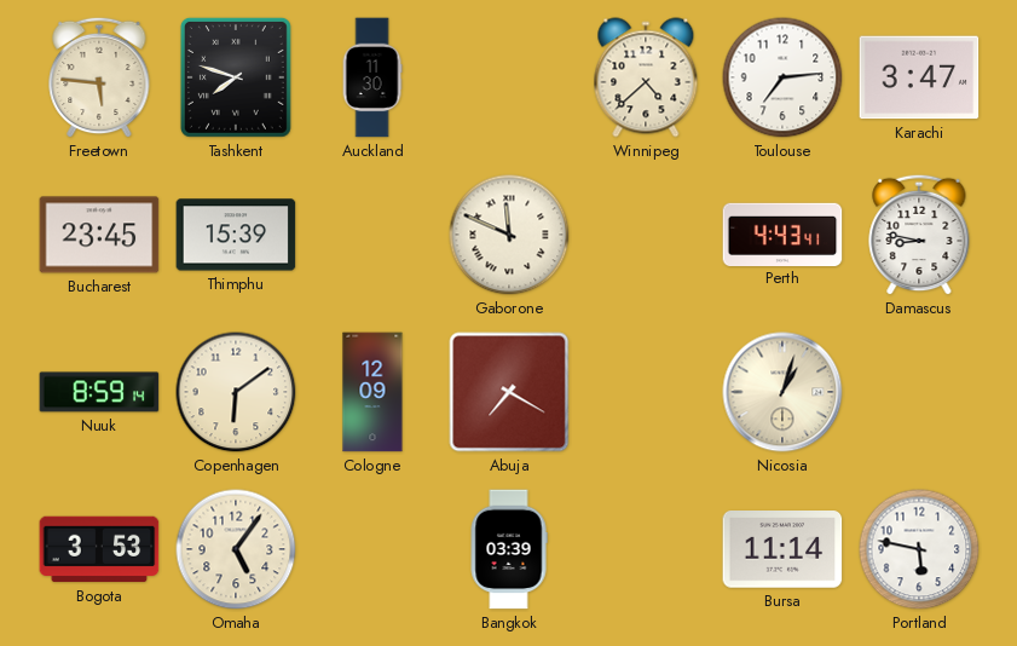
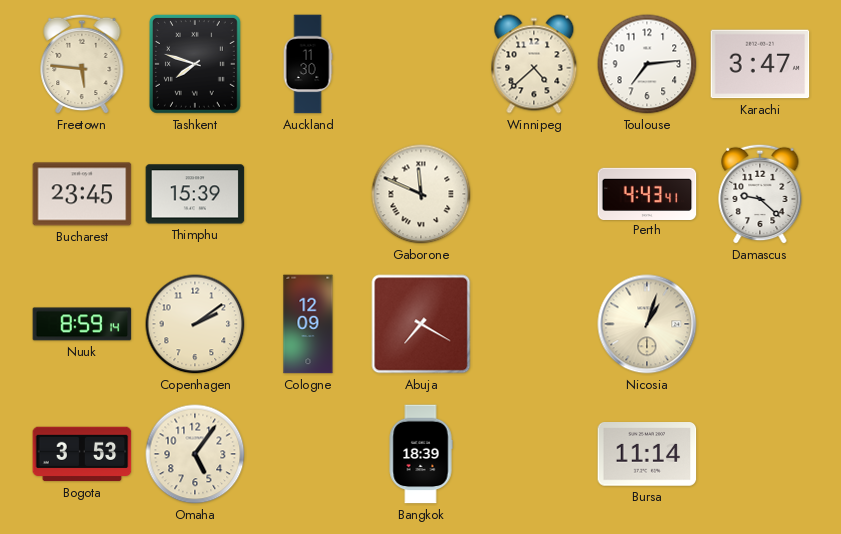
Damascus: 8:47 -> 9:22
Copenhagen: 6:09 -> 2:09
Bangkok: 03:39 -> 18:39
Portland: 5:47 -> none
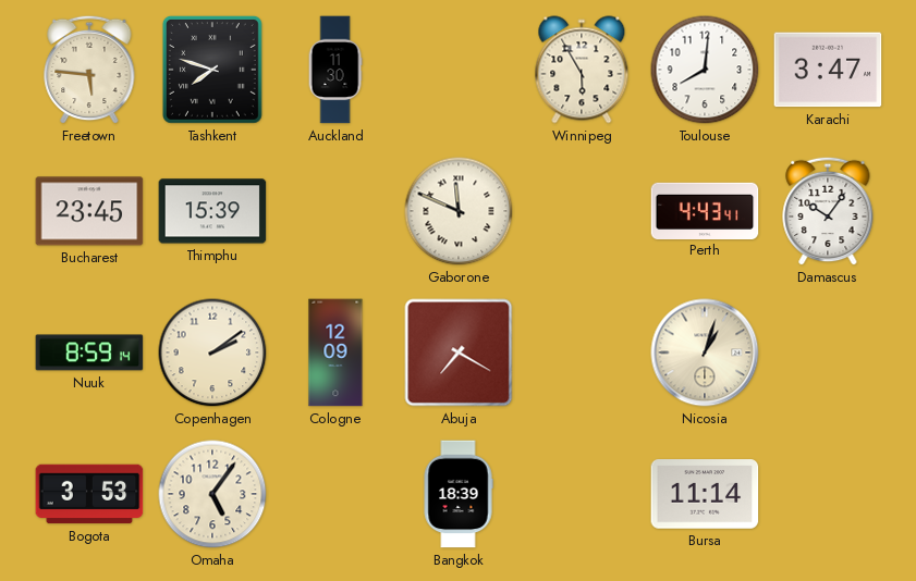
Winnipeg: 4:38 -> 5:55
Toulouse: 7:14 -> 8:01
Damascus: 9:22 -> 10:06
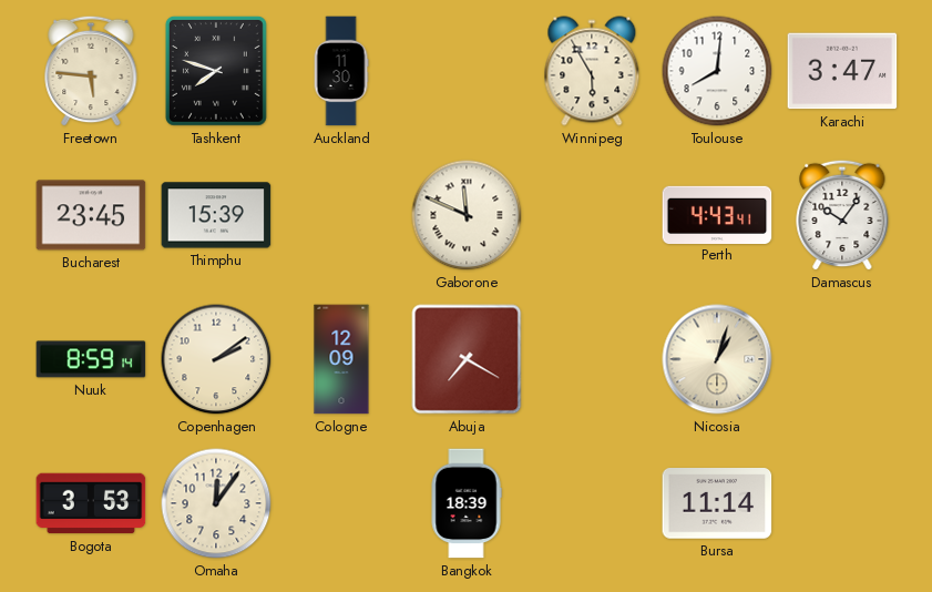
Omaha: 5:06 -> 12:06
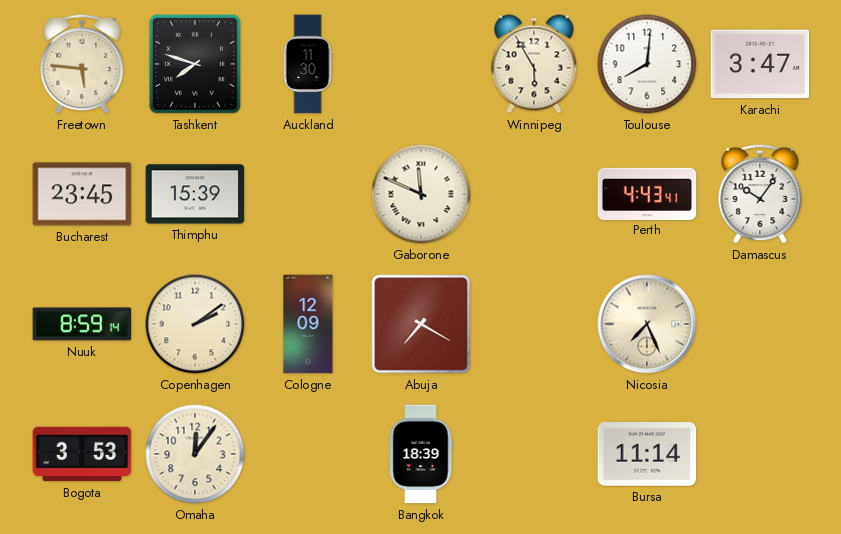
Nicosia: 1:03 -> 7:26
